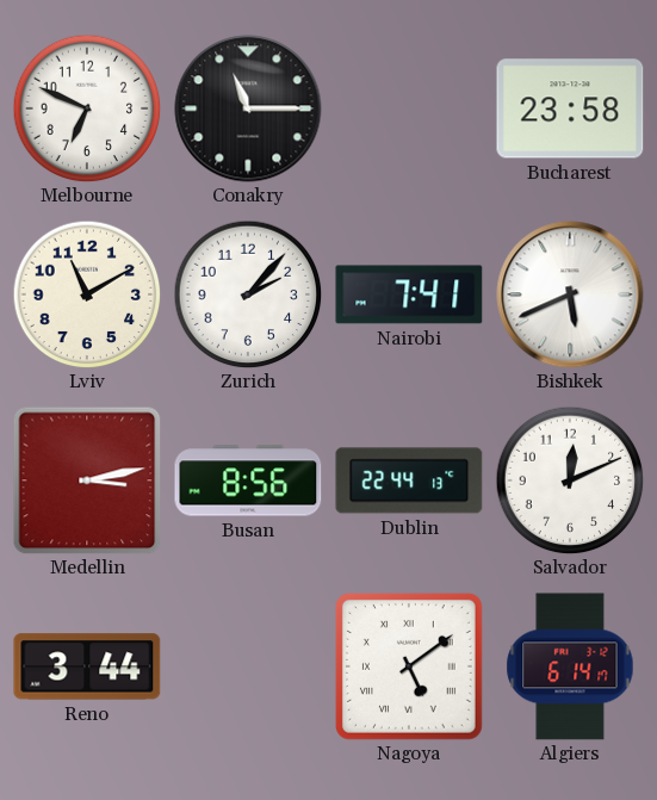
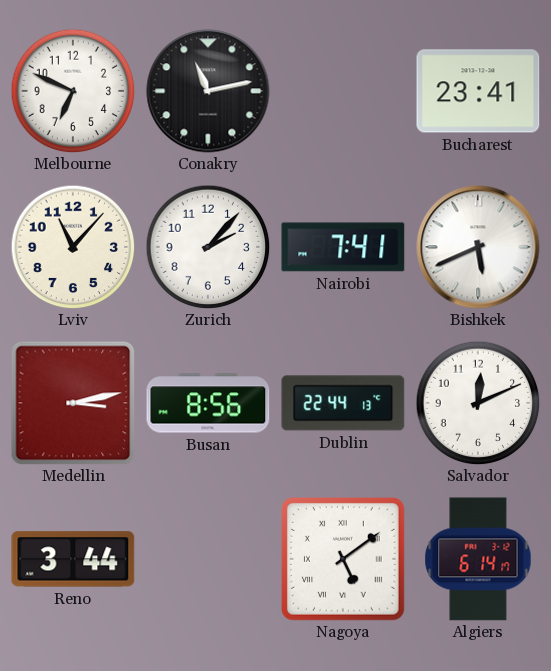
Conakry: 11:15 -> 11:13
Bucharest: 23:58 -> 23:41
Lviv: 11:10 -> 11:07
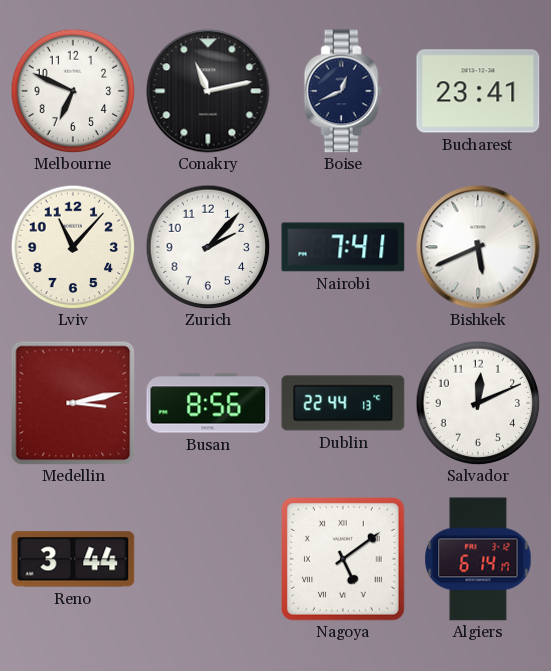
Boise: none -> 12:41
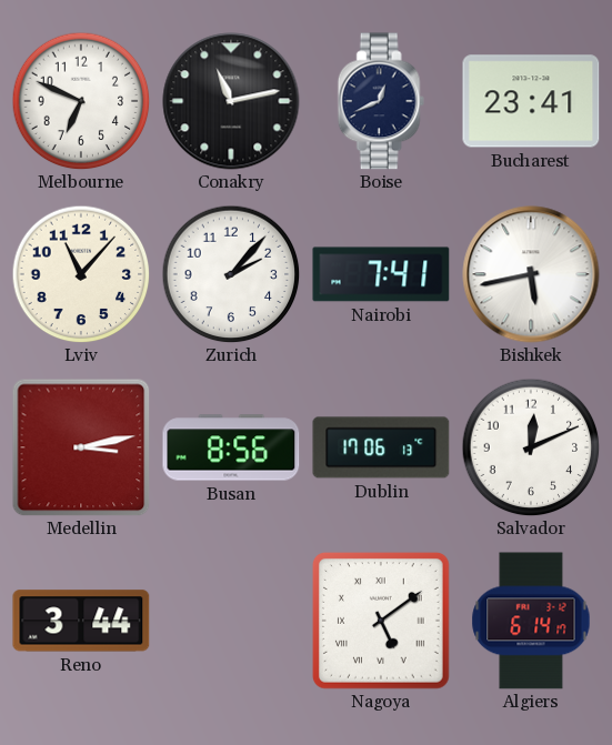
Bishkek: 5:41 -> 5:43
Dublin: 22:44 -> 17:06
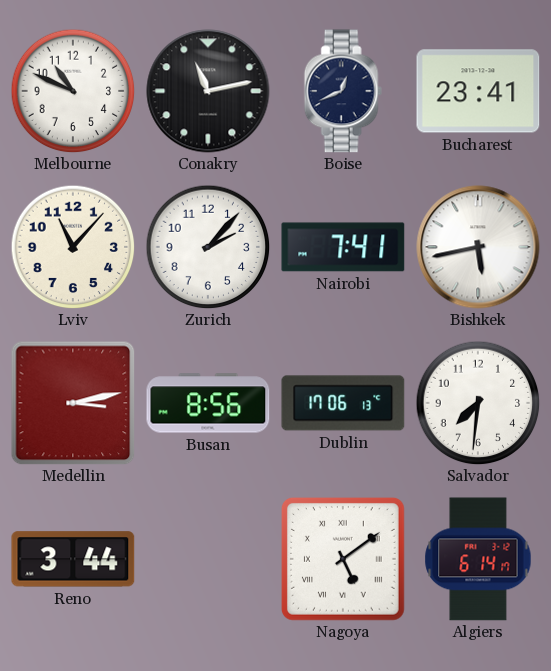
Melbourne: 6:49 -> 10:49
Salvador: 12:11 -> 7:31
